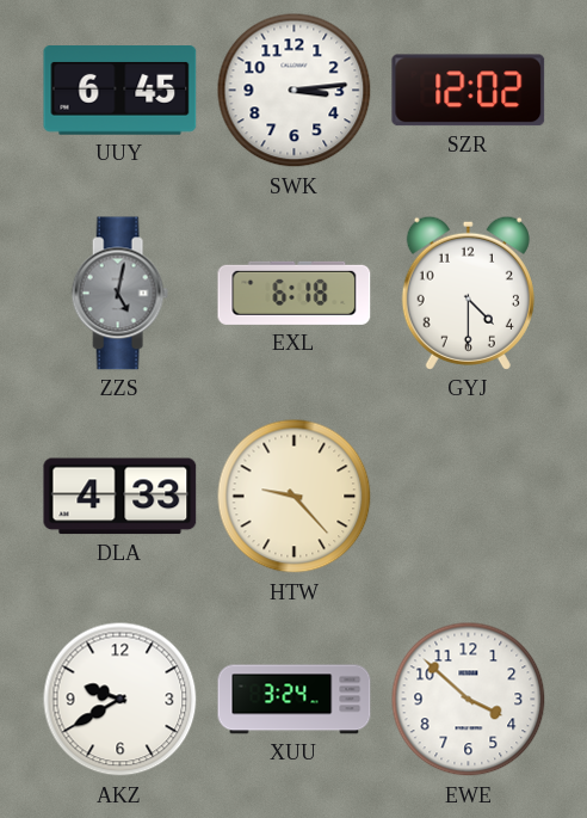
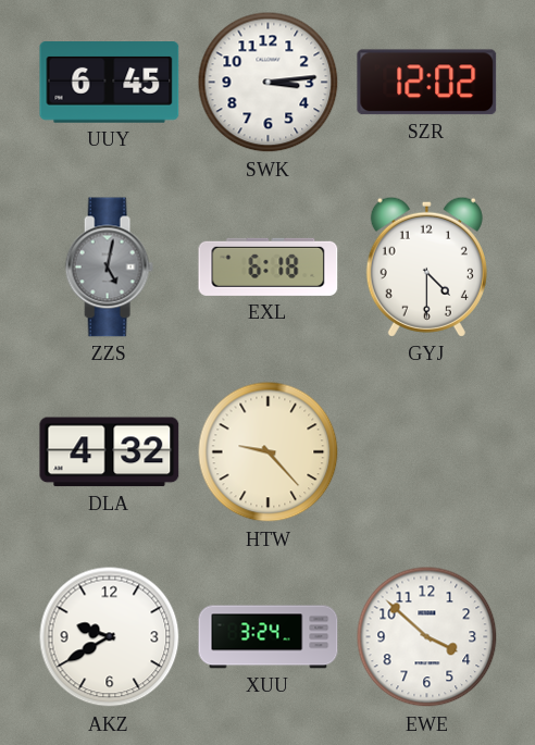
DLA: 4:33 -> 4:32
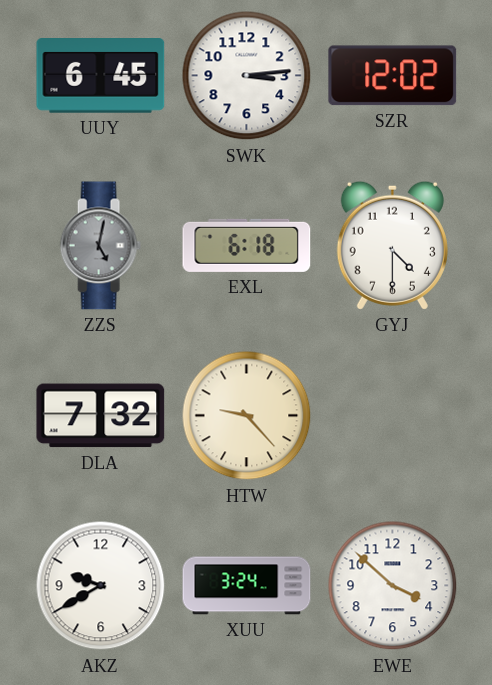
DLA: 4:32 -> 7:32
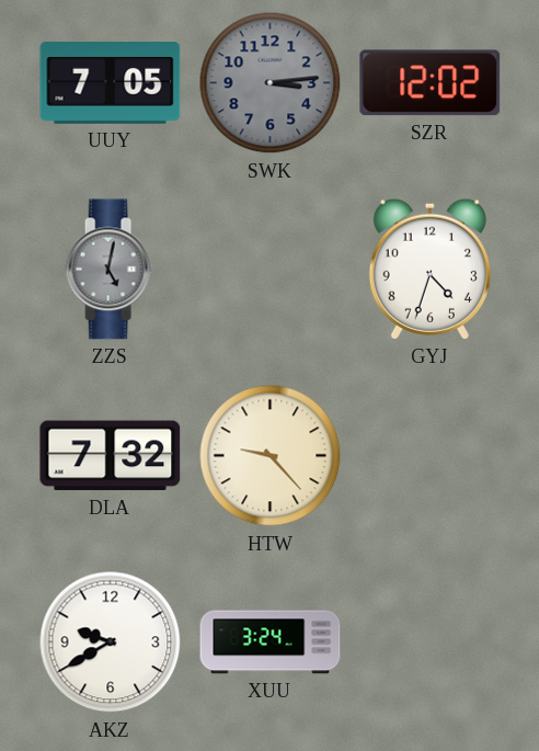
UUY: 6:45 -> 7:05
SWK dial: white -> grey
EXL: 6:18 -> none
GYJ: 4:30 -> 4:33
EWE: 3:52 -> none
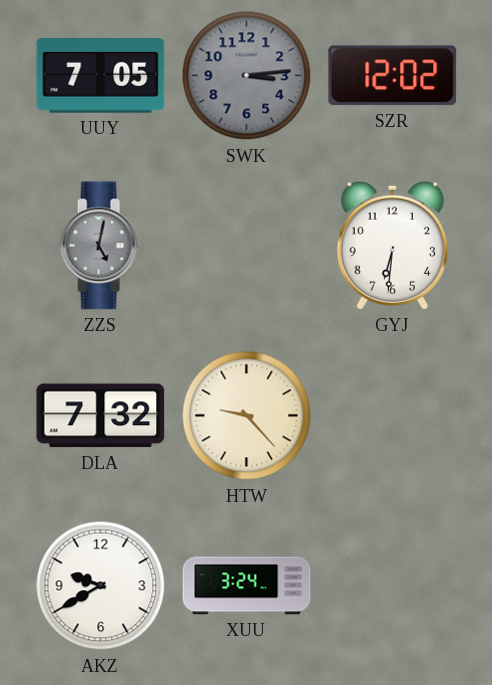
GYJ: 4:33 -> 6:31
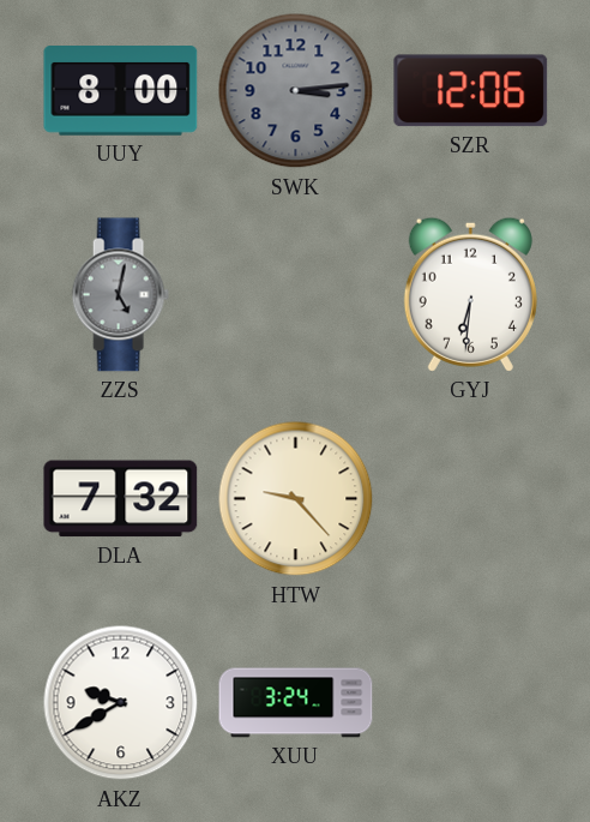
UUY: 7:05 -> 8:00
SZR: 12:02 -> 12:06
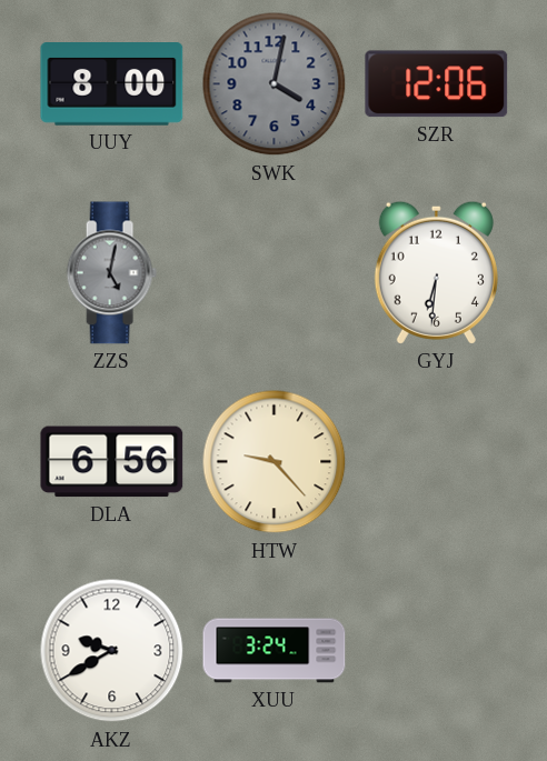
SWK: 3:14 -> 4:02
DLA: 7:32 -> 6:56
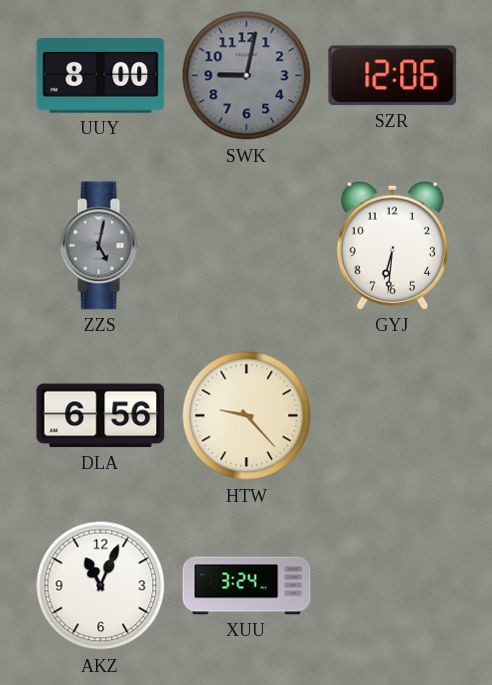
SWK: 4:02 -> 9:02
AKZ: 9:40 -> 11:04
